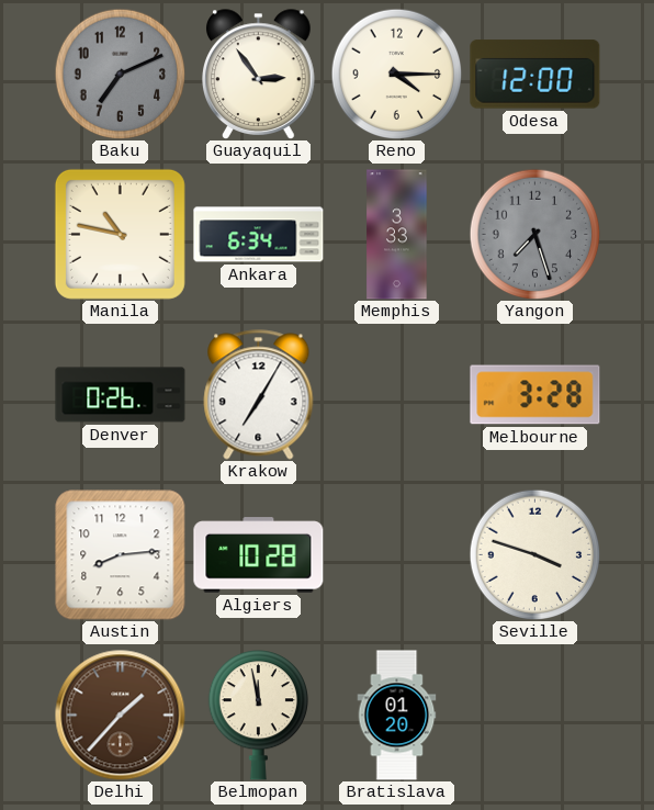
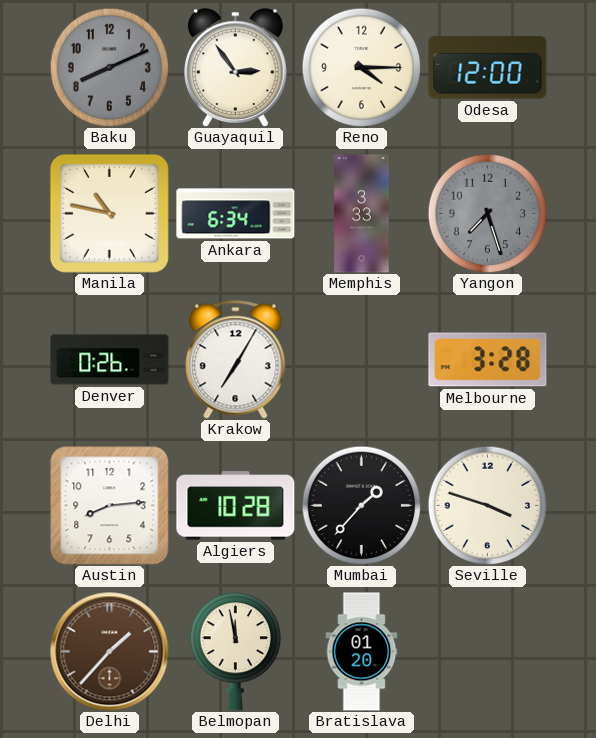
Baku: 7:11 -> 8:11
Mumbai: none -> 1:37
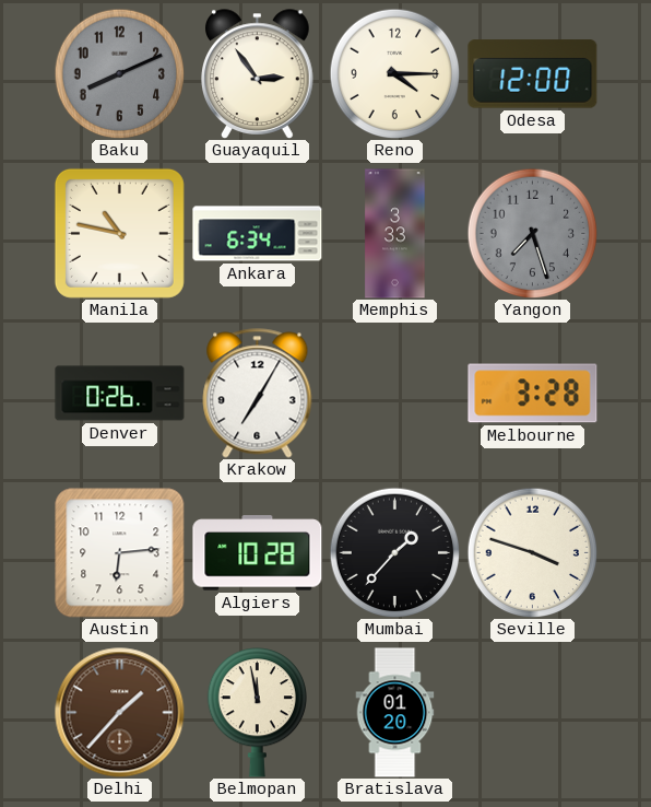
Austin: 8:14 -> 6:14
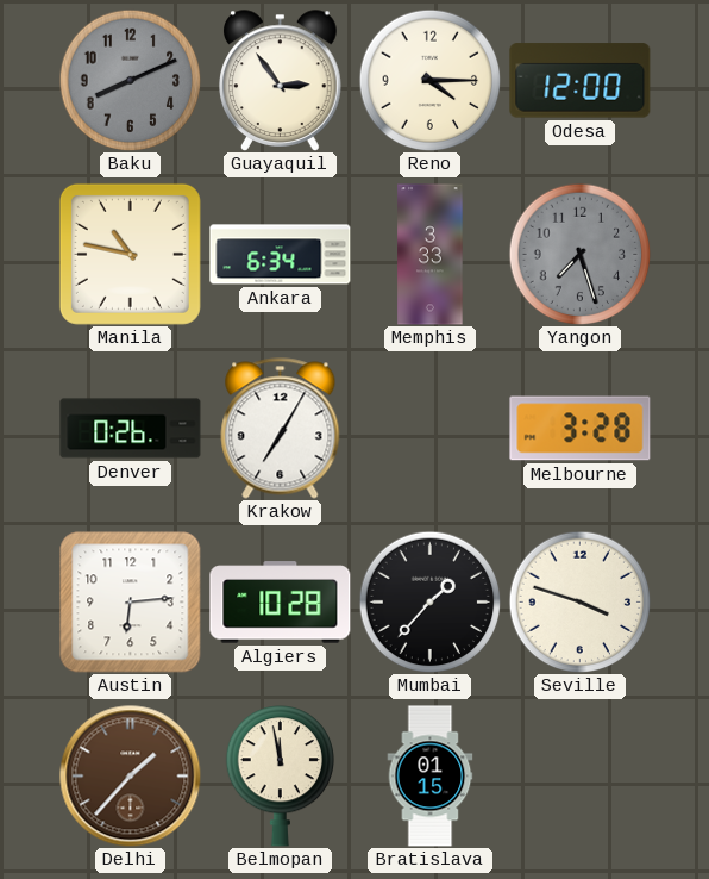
Bratislava: 01:20 -> 01:15
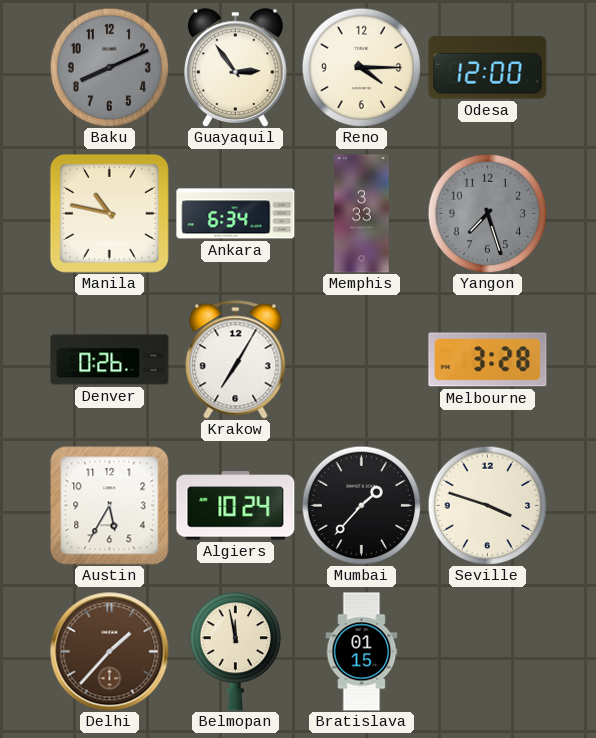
Austin: 6:14 -> 5:35
Algiers: 10:28 -> 10:24
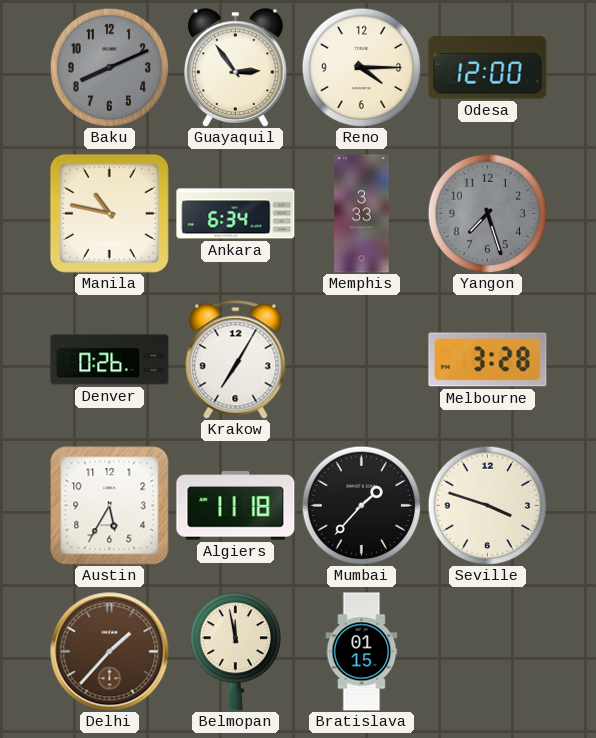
Algiers: 10:24 -> 11:18
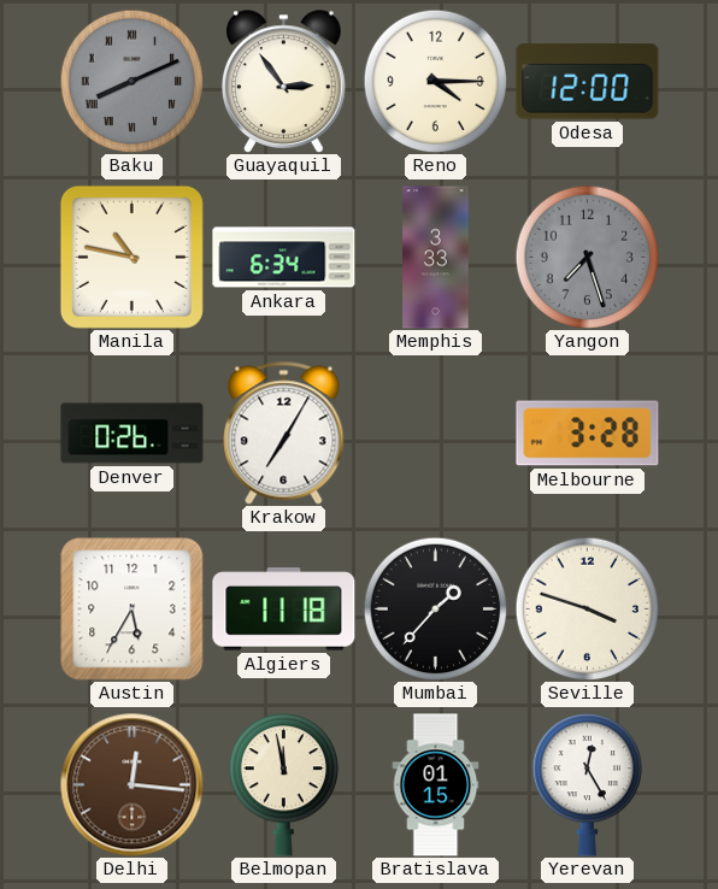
Baku numerals: Arabic -> Roman
Delhi: 1:37 -> 12:16
Yerevan: none -> 12:25
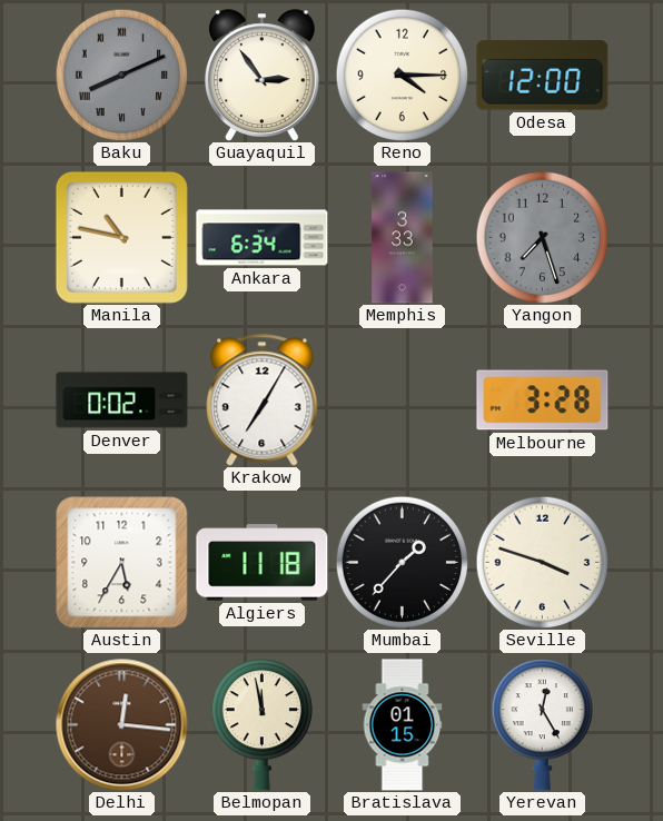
Denver: 0:26 -> 0:02
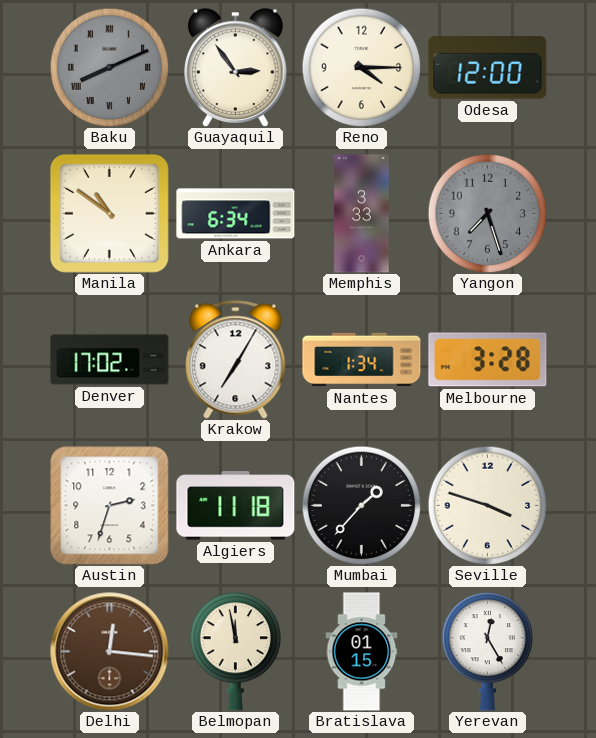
Manila: 10:47 -> 10:51
Denver: 0:02 -> 17:02
Nantes: none -> 1:34
Austin: 5:35 -> 2:33
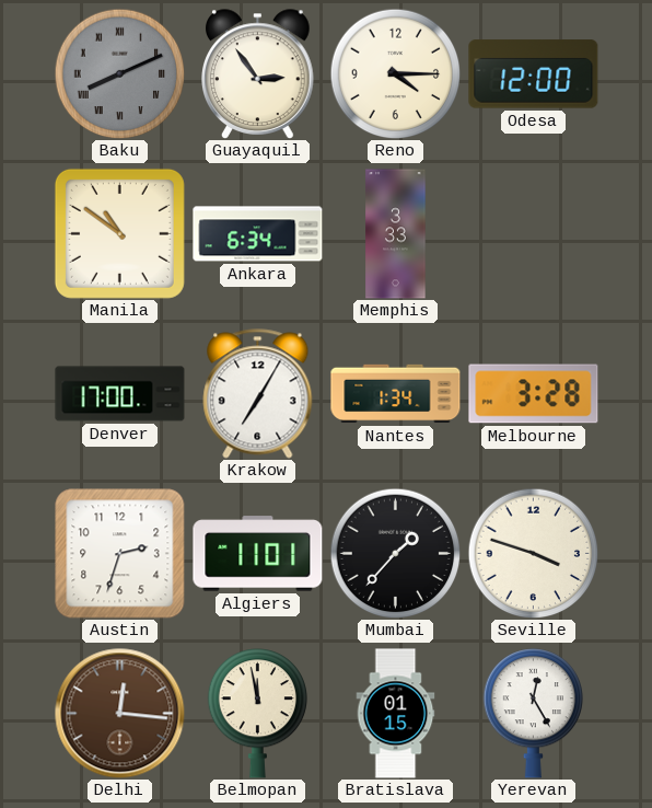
Yangon: 7:27 -> none
Denver: 17:02 -> 17:00
Algiers: 11:18 -> 11:01
